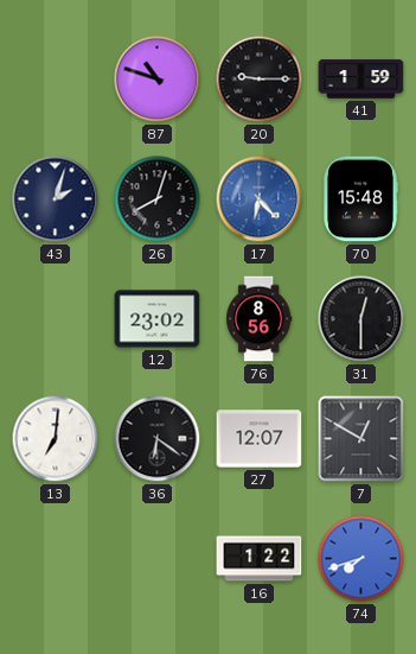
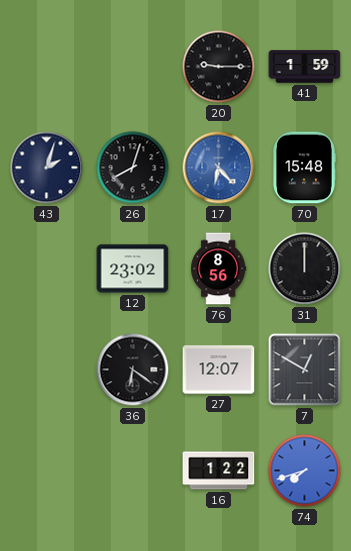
87: 10:48 -> none
31: 12:30 -> 12:00
13: 7:01 -> none
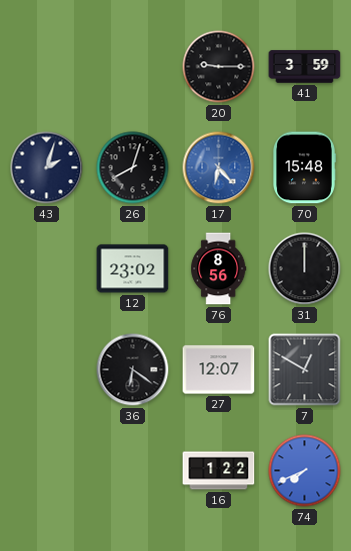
41: 1:59 -> 3:59
74: 7:42 -> 7:41
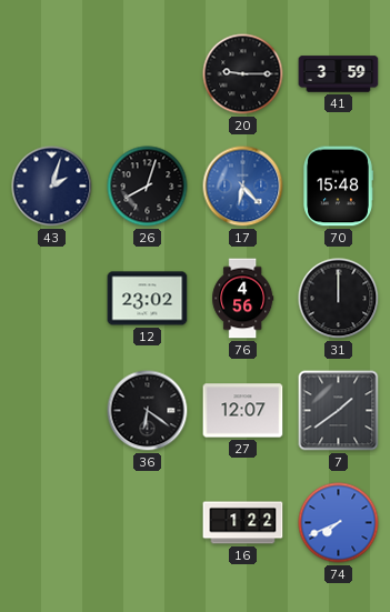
76: 8:56 -> 4:56
7: 12:50 -> 1:39
